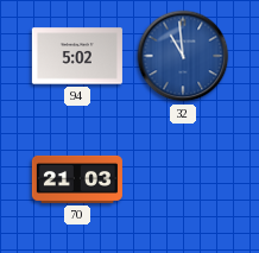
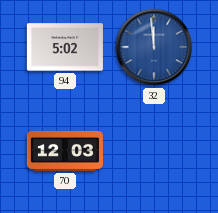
32: 10:59 -> 11:59
70: 21:03 -> 12:03
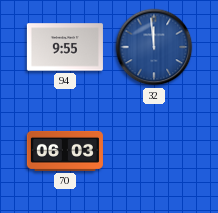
94: 5:02 -> 9:55
70: 12:03 -> 06:03
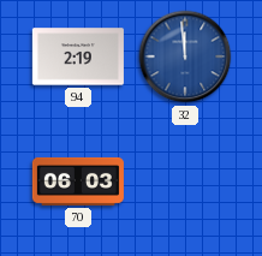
94: 9:55 -> 2:19
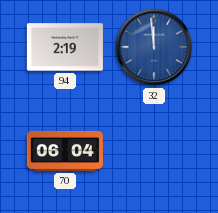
70: 06:03 -> 06:04
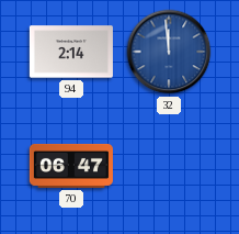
94: 2:19 -> 2:14
70: 06:04 -> 06:47
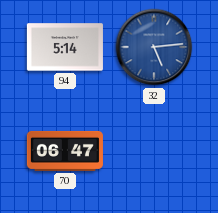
94: 2:14 -> 5:14
32: 11:59 -> 5:14
